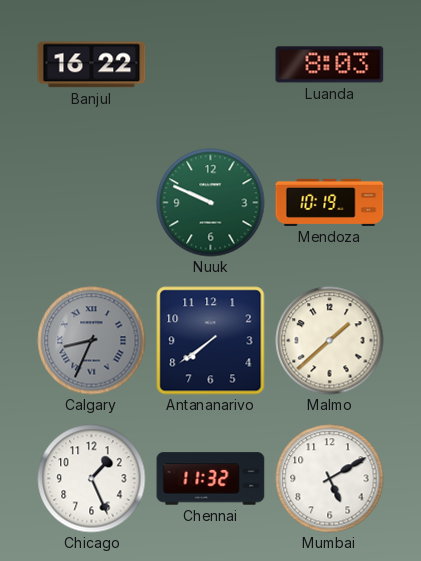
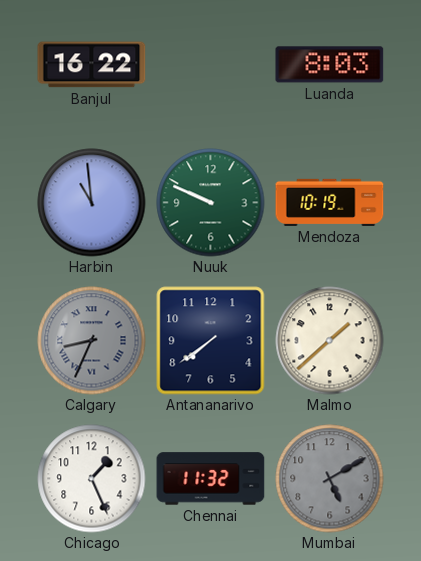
Harbin: none -> 10:59
Mumbai dial: white -> grey
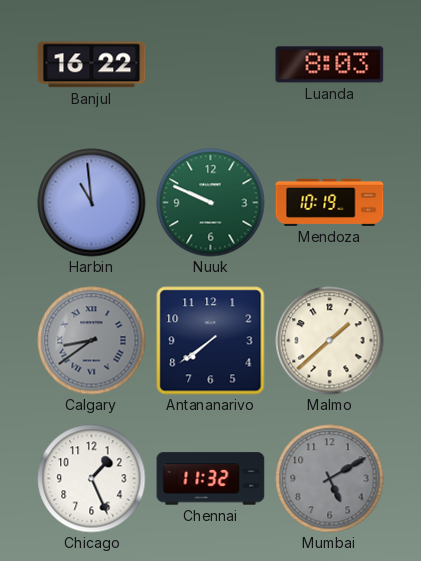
Calgary: 8:34 -> 8:39
